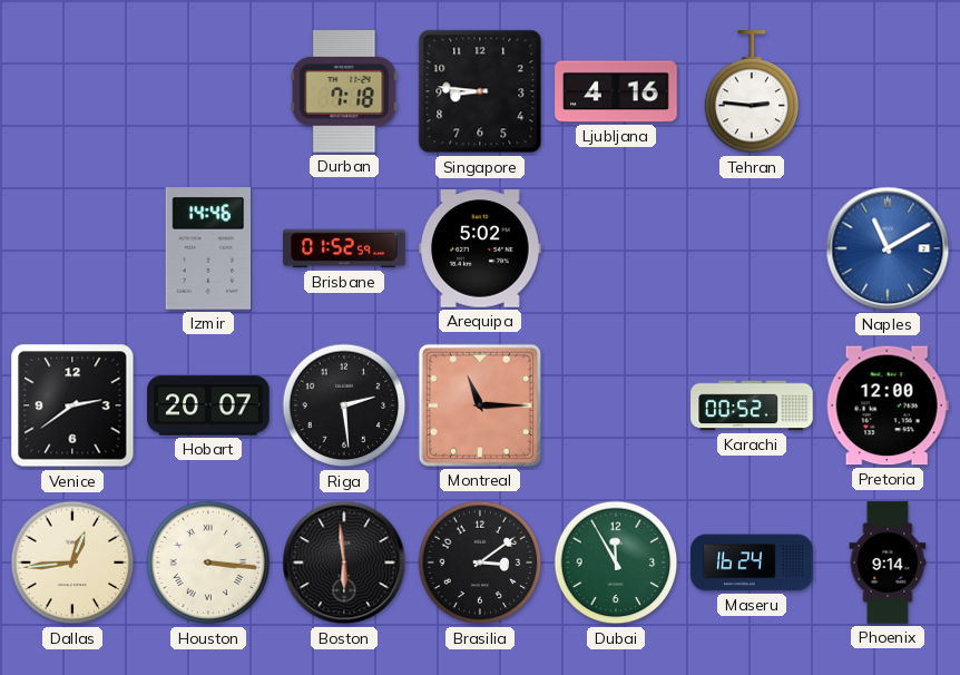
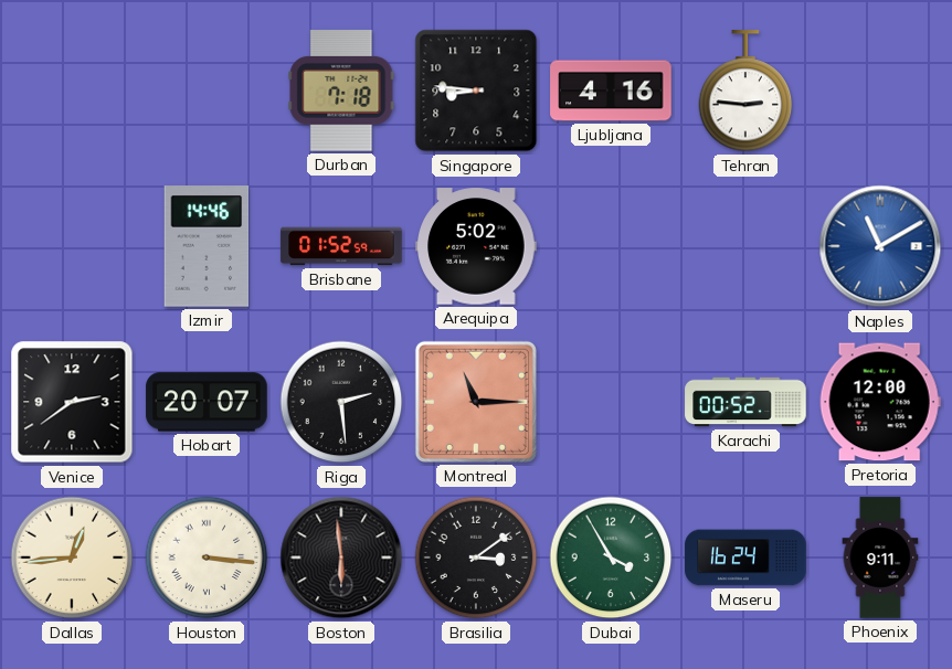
Dubai: 11:55 -> 3:55
Phoenix: 9:14 -> 9:11
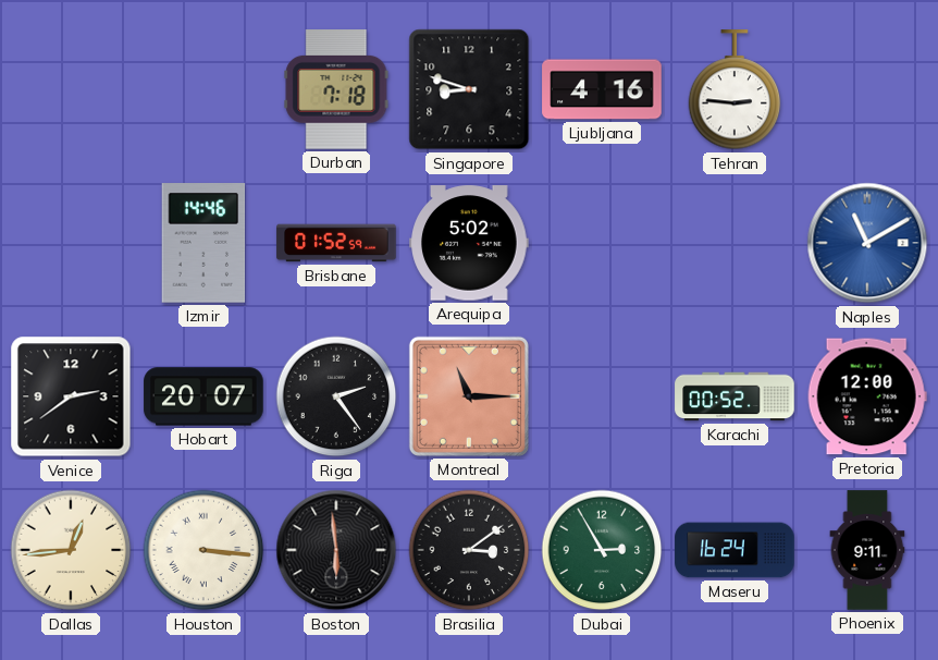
Singapore: 8:46 -> 8:48
Riga: 2:29 -> 2:24
Dubai: 3:55 -> 2:55
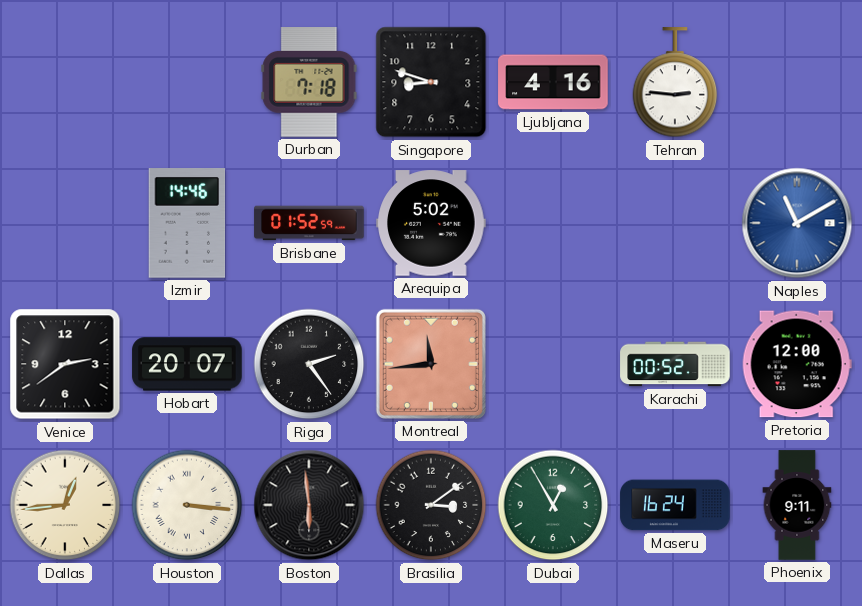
Montreal: 11:15 -> 11:44
Dubai: 2:55 -> 12:55
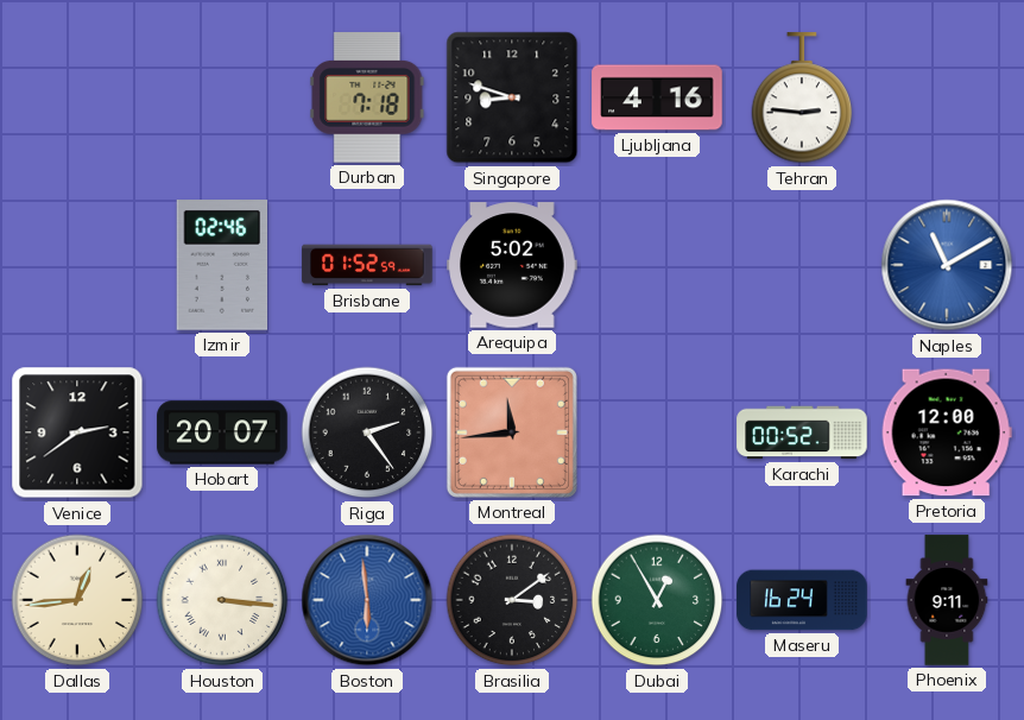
Izmir: 14:46 -> 02:46
Boston dial: black -> blue
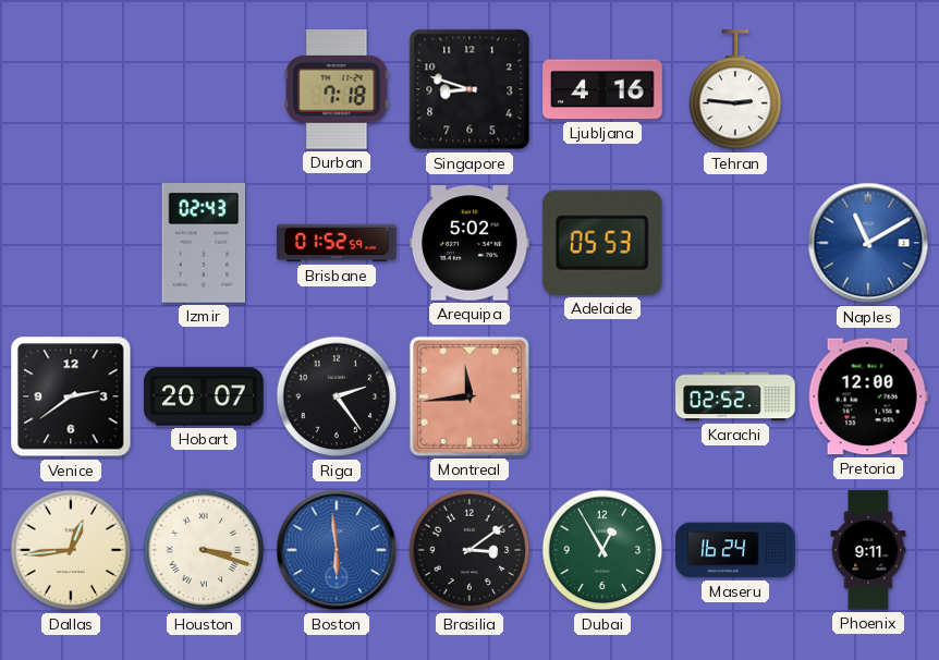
Izmir: 02:46 -> 02:43
Adelaide: none -> 05:53
Karachi: 00:52 -> 02:52
Houston: 3:16 -> 3:18
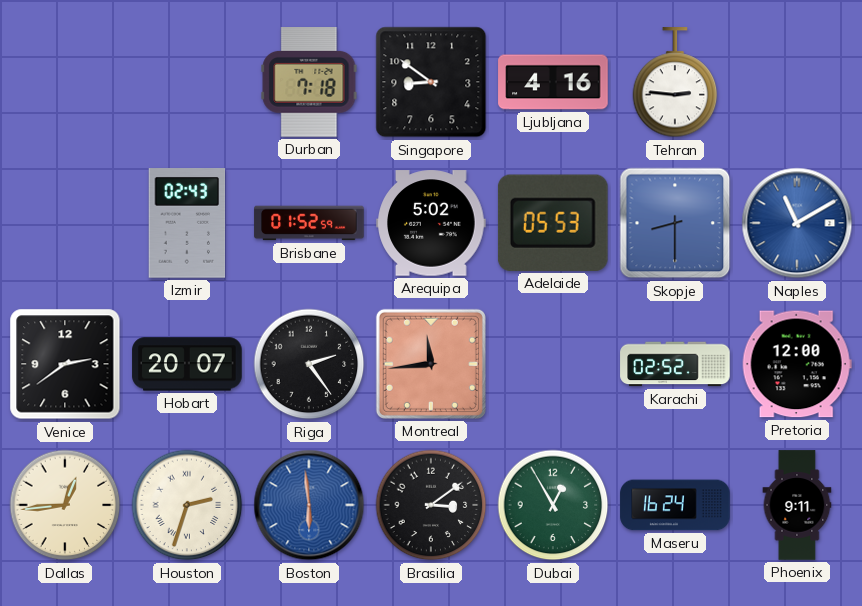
Singapore: 8:48 -> 8:51
Skopje: none -> 8:30
Houston: 3:18 -> 2:33
